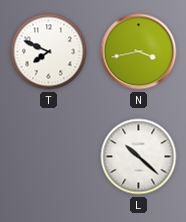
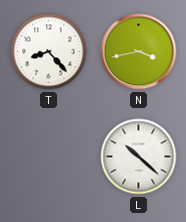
T: 7:49 -> 8:23
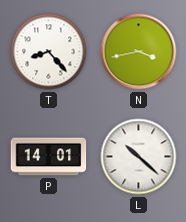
P: none -> 14:01
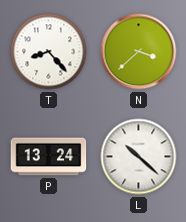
N: 3:43 -> 3:38
P: 14:01 -> 13:24
